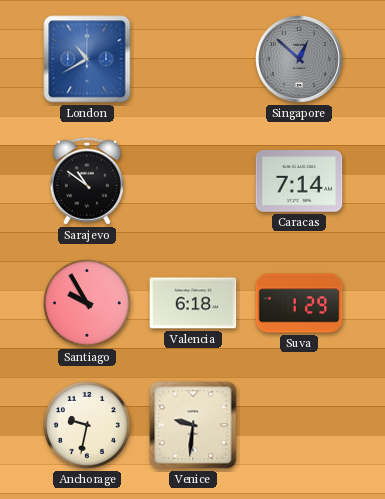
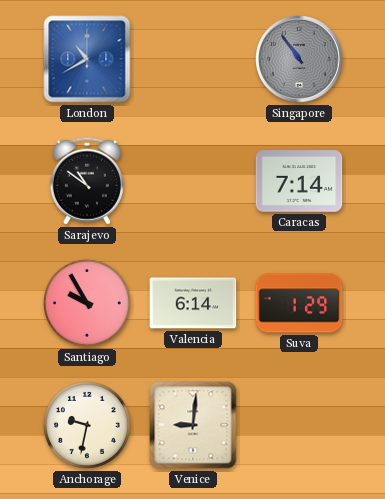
Singapore: 12:52 -> 10:54
Valencia: 6:18 -> 6:14
Venice: 9:31 -> 9:01
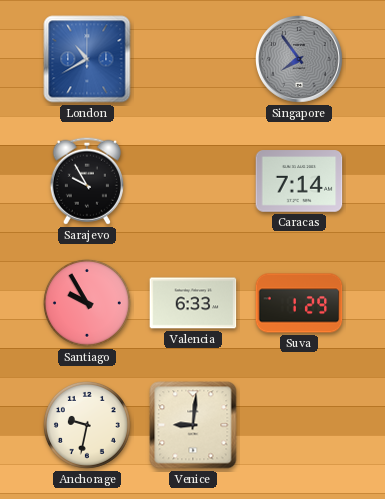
Singapore: 10:54 -> 7:54
Sarajevo: 10:51 -> 9:55
Valencia: 6:14 -> 6:33
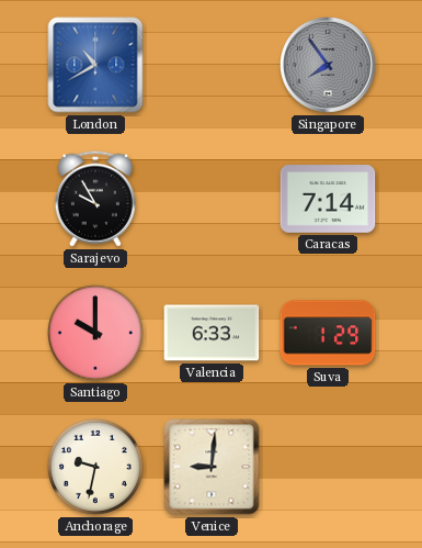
Santiago: 9:55 -> 10:00
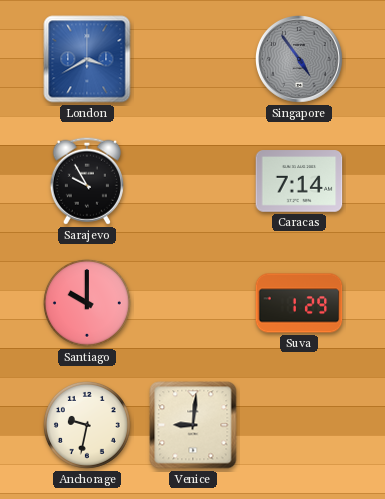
London: 10:40 -> 3:40
Singapore: 7:54 -> 4:54
Valencia: 6:33 -> none
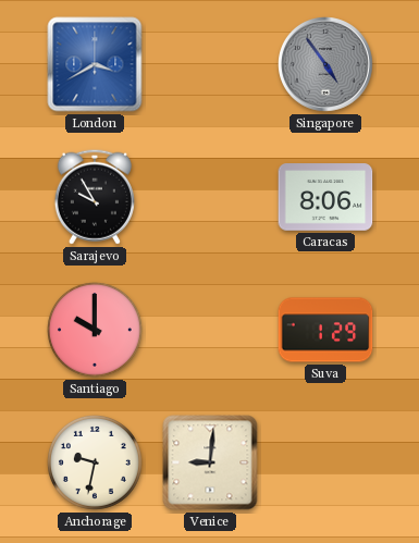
Caracas: 7:14 -> 8:06
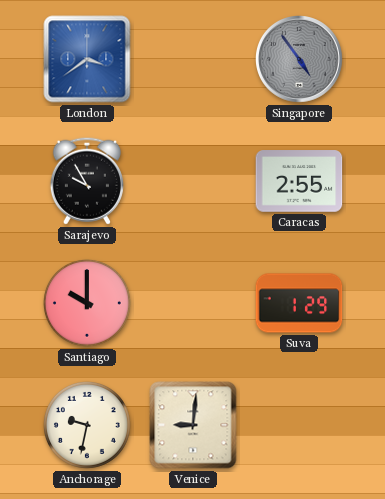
London: 3:40 -> 3:39
Caracas: 8:06 -> 2:55
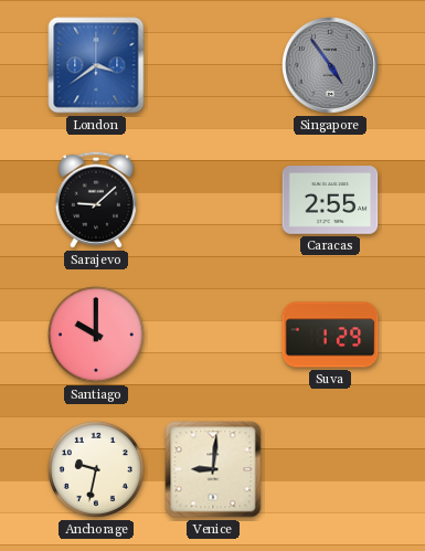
Sarajevo: 9:55 -> 9:08
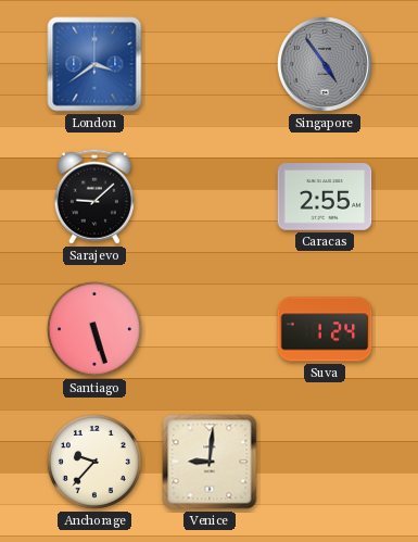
Santiago: 10:00 -> 5:27
Suva: 1:29 -> 1:24
Anchorage: 9:32 -> 9:37
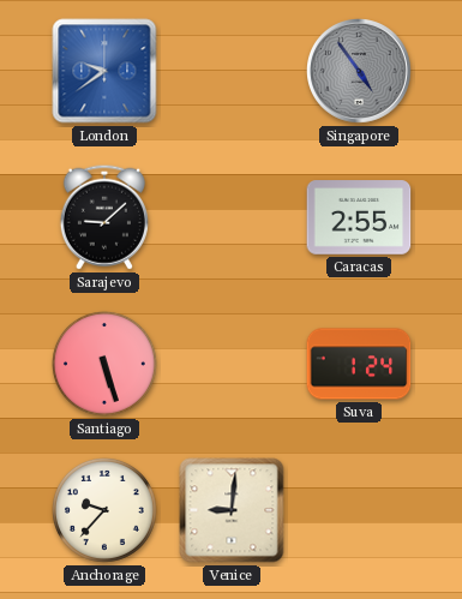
London: 3:39 -> 9:39
